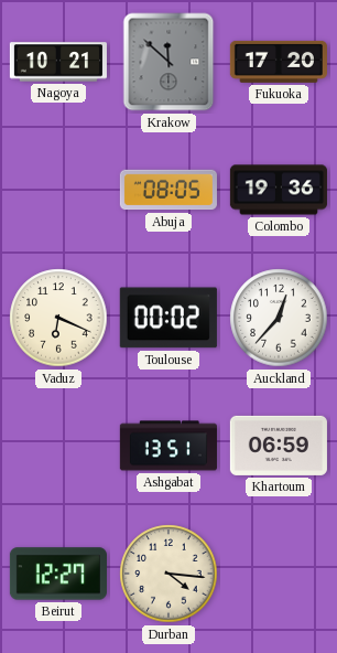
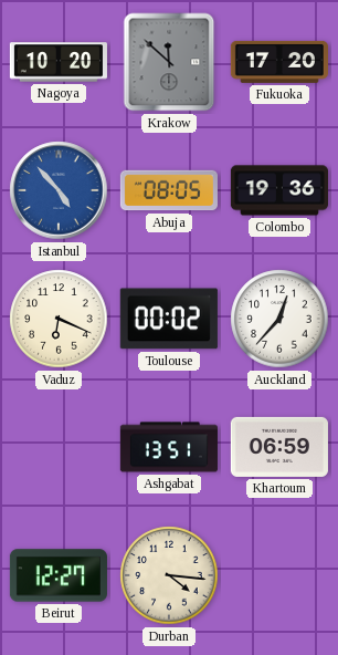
Nagoya: 10:21 -> 10:20
Istanbul: none -> 4:53
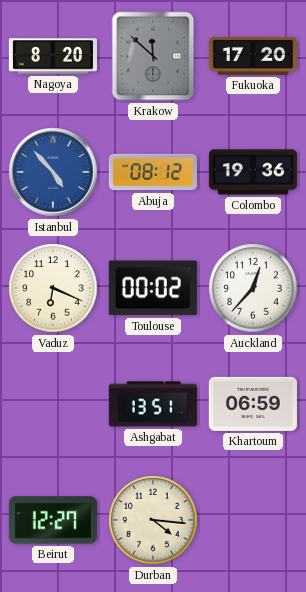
Nagoya: 10:20 -> 8:20
Abuja: 08:05 -> 08:12
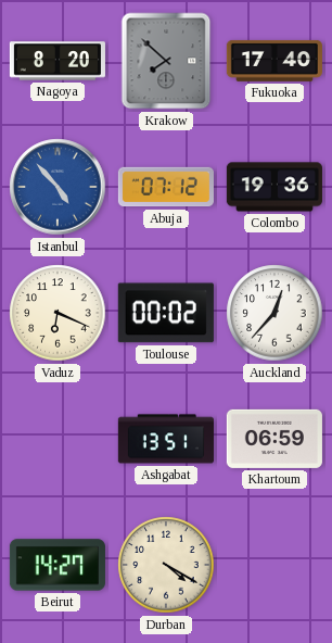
Krakow: 11:52 -> 7:52
Fukuoka: 17:20 -> 17:40
Abuja: 08:12 -> 07:12
Beirut: 12:27 -> 14:27
Durban: 4:16 -> 4:20
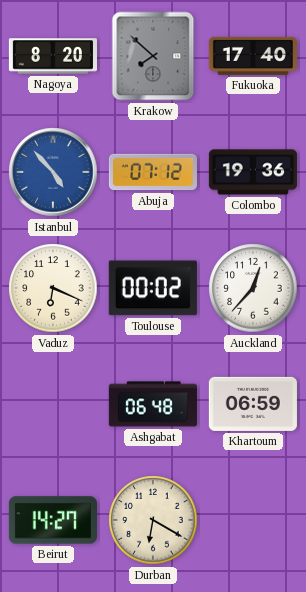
Ashgabat: 13:51 -> 06:48
Durban: 4:20 -> 6:20
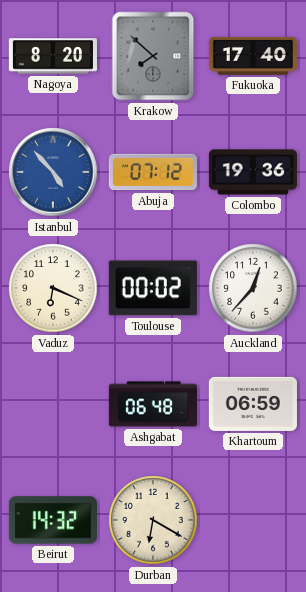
Beirut: 14:27 -> 14:32
